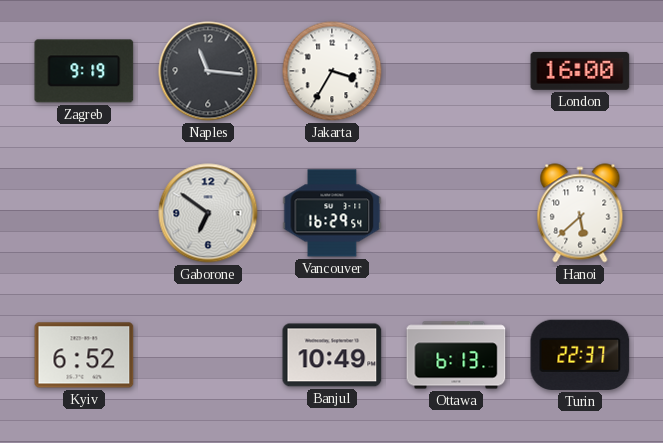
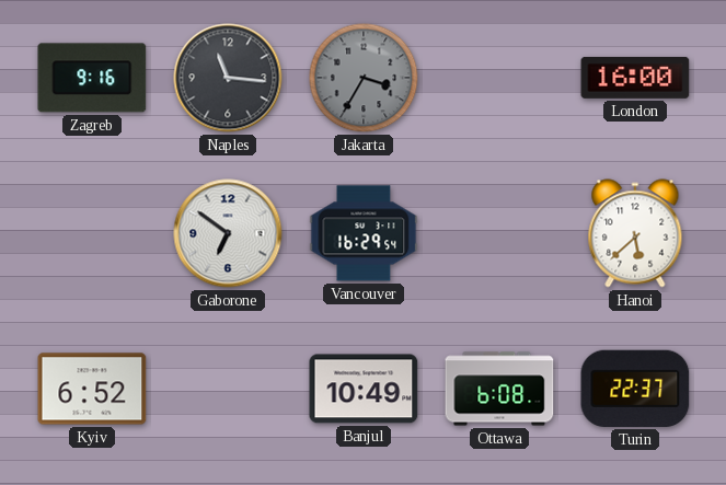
Zagreb: 9:19 -> 9:16
Jakarta dial: white -> grey
Ottawa: 6:13 -> 6:08
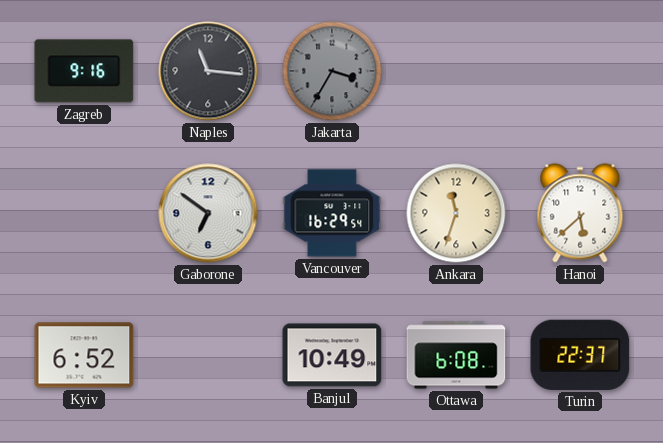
London: 16:00 -> none
Ankara: none -> 11:33
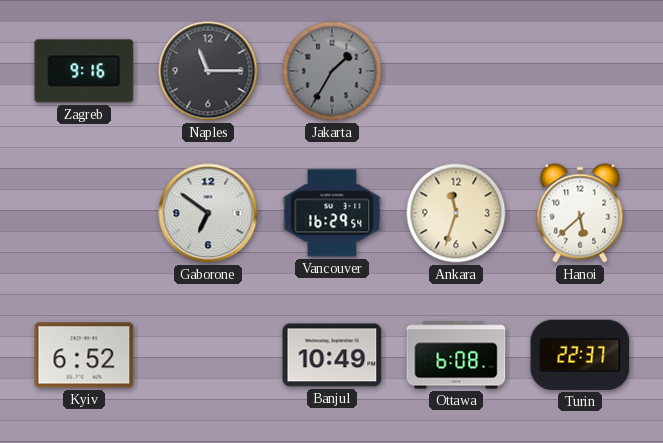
Naples: 11:16 -> 11:15
Jakarta: 3:35 -> 1:35
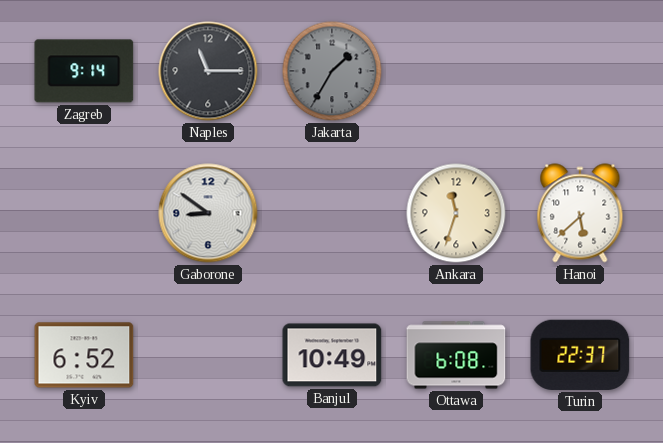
Zagreb: 9:16 -> 9:14
Gaborone: 6:51 -> 8:51
Vancouver: 16:29 -> none
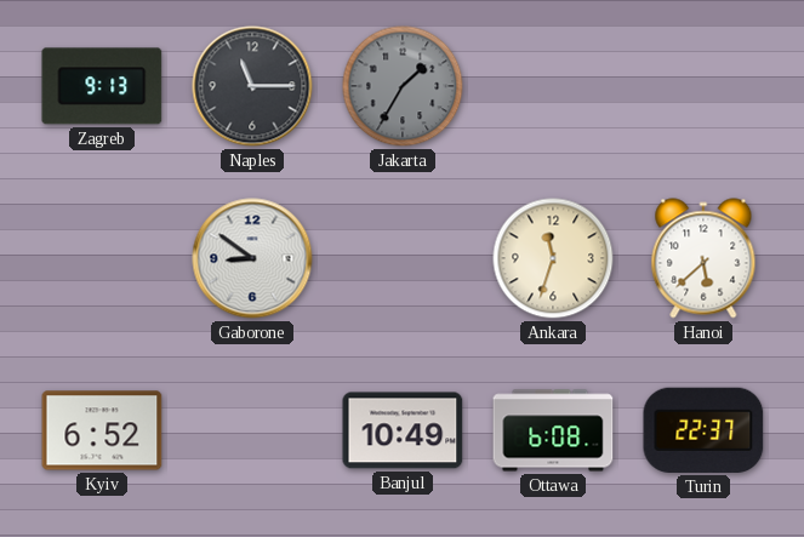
Zagreb: 9:14 -> 9:13
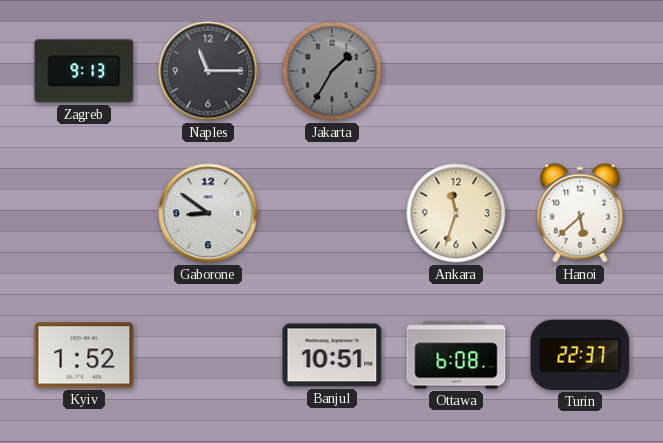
Kyiv: 6:52 -> 1:52
Banjul: 10:49 -> 10:51
